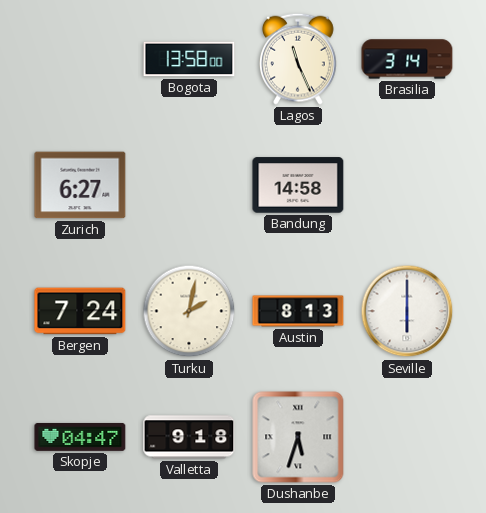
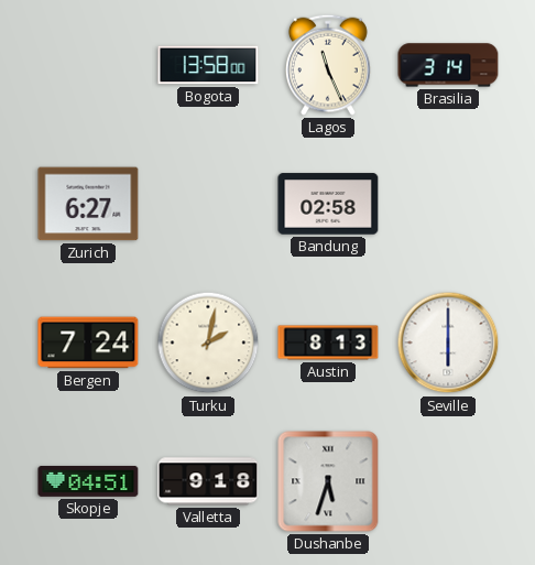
Bandung: 14:58 -> 02:58
Skopje: 04:47 -> 04:51
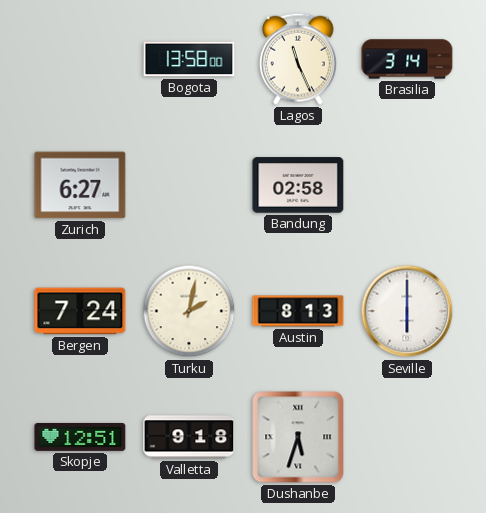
Skopje: 04:51 -> 12:51
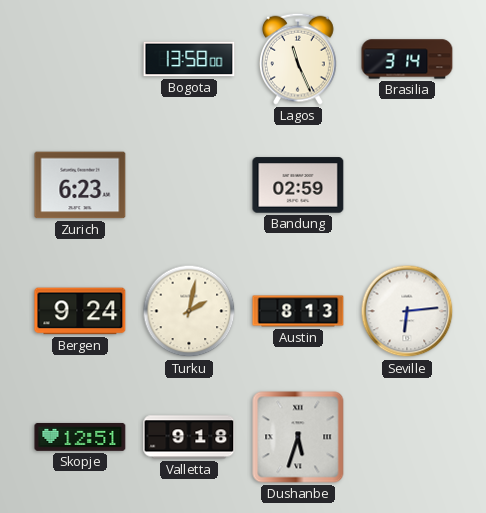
Zurich: 6:27 -> 6:23
Bandung: 02:58 -> 02:59
Bergen: 7:24 -> 9:24
Seville: 6:00 -> 6:14
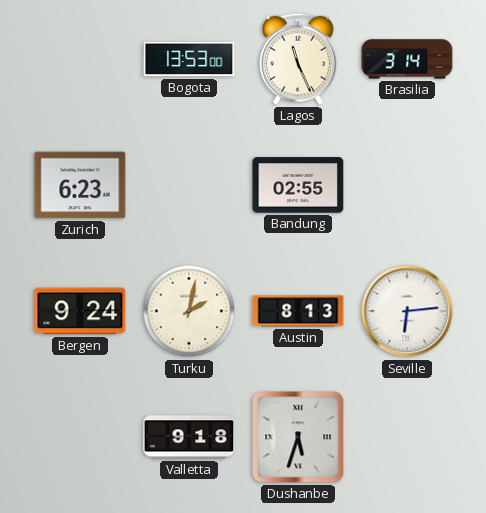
Bogota: 13:58 -> 13:53
Bandung: 02:59 -> 02:55
Skopje: 12:51 -> none
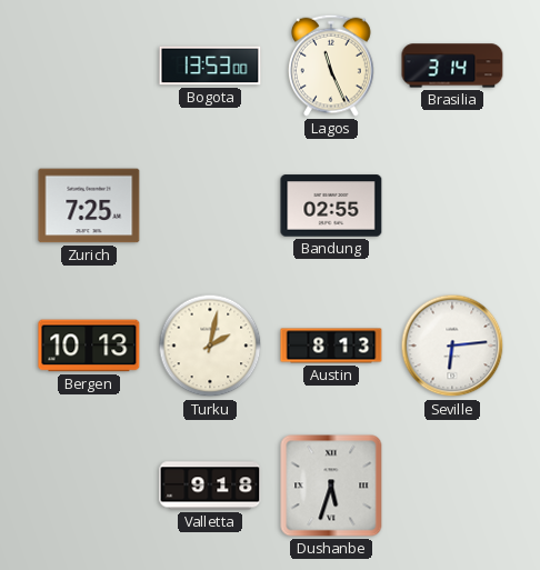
Zurich: 6:23 -> 7:25
Bergen: 9:24 -> 10:13
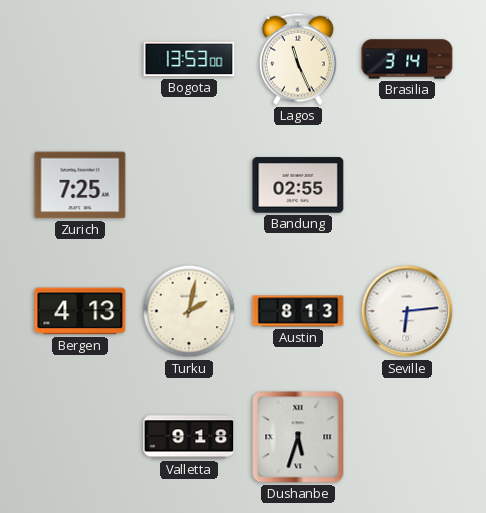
Bergen: 10:13 -> 4:13
